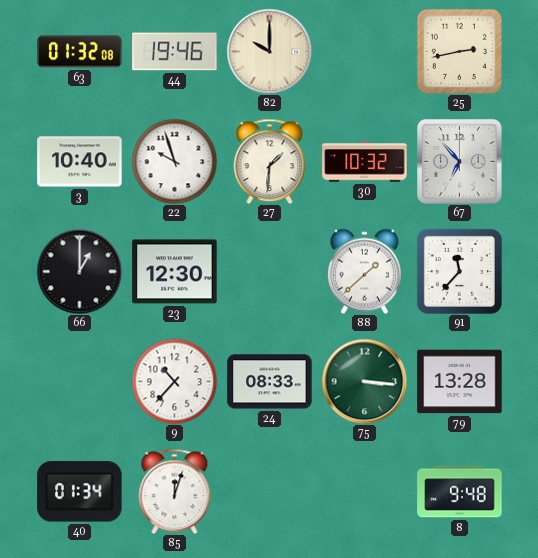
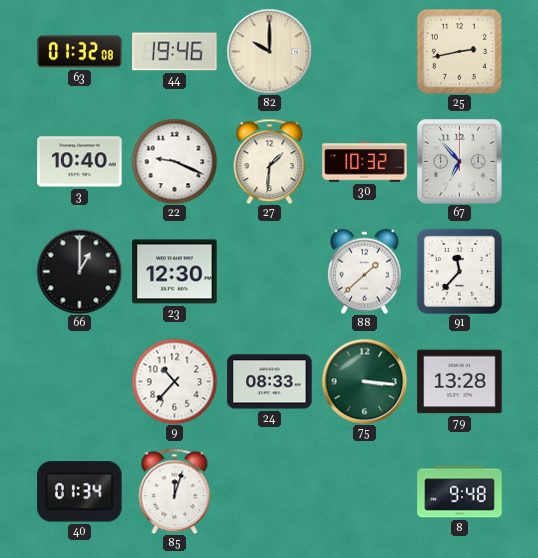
22: 9:57 -> 9:19
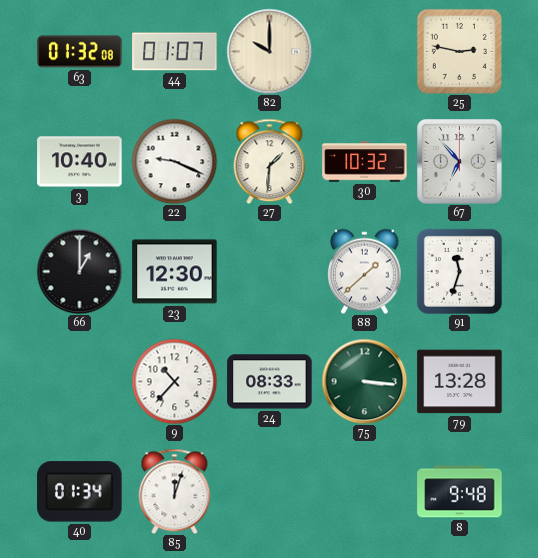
44: 19:46 -> 01:07
25: 2:43 -> 2:47
91: 11:37 -> 11:33
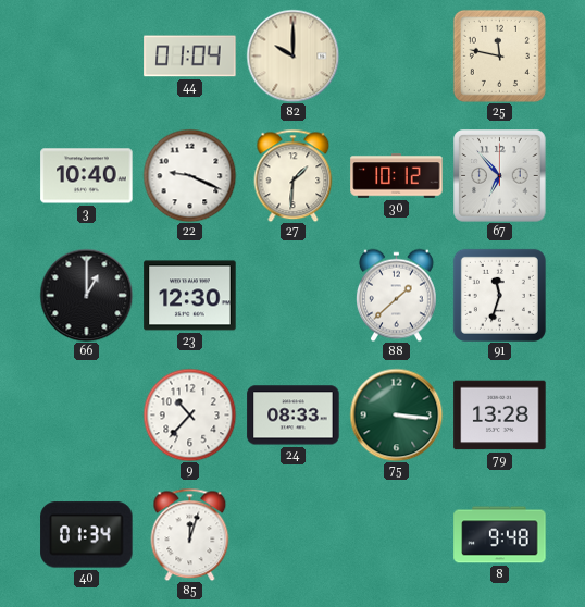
63: 01:32 -> none
44: 01:07 -> 01:04
25: 2:47 -> 11:47
30: 10:32 -> 10:12
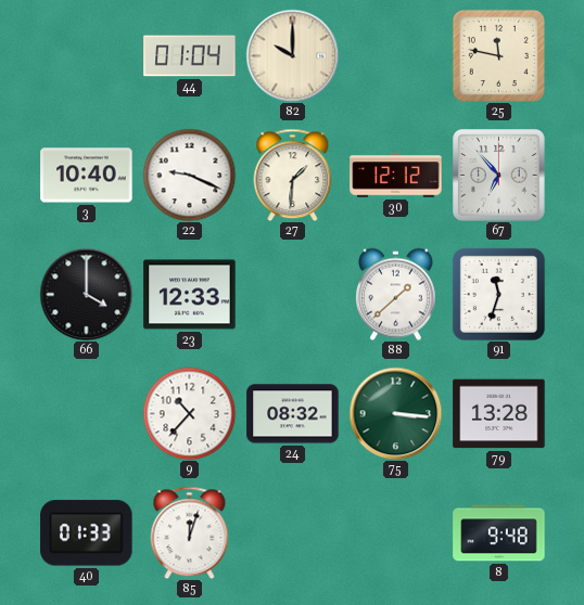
30: 10:12 -> 12:12
66: 1:00 -> 4:00
23: 12:30 -> 12:33
24: 08:33 -> 08:32
40: 01:34 -> 01:33
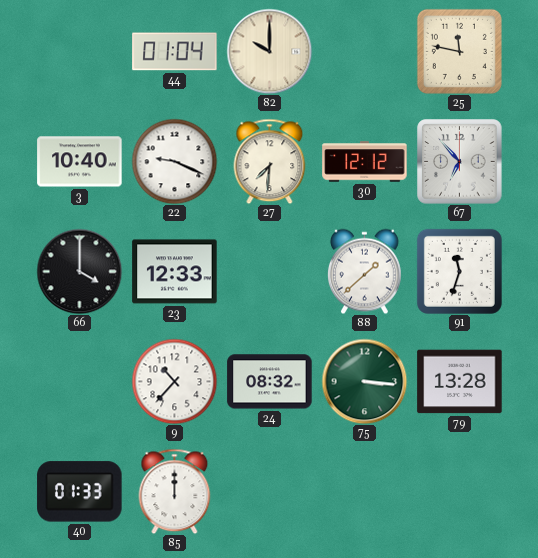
27: 1:31 -> 7:31
85: 12:03 -> 12:00
8: 9:48 -> none
